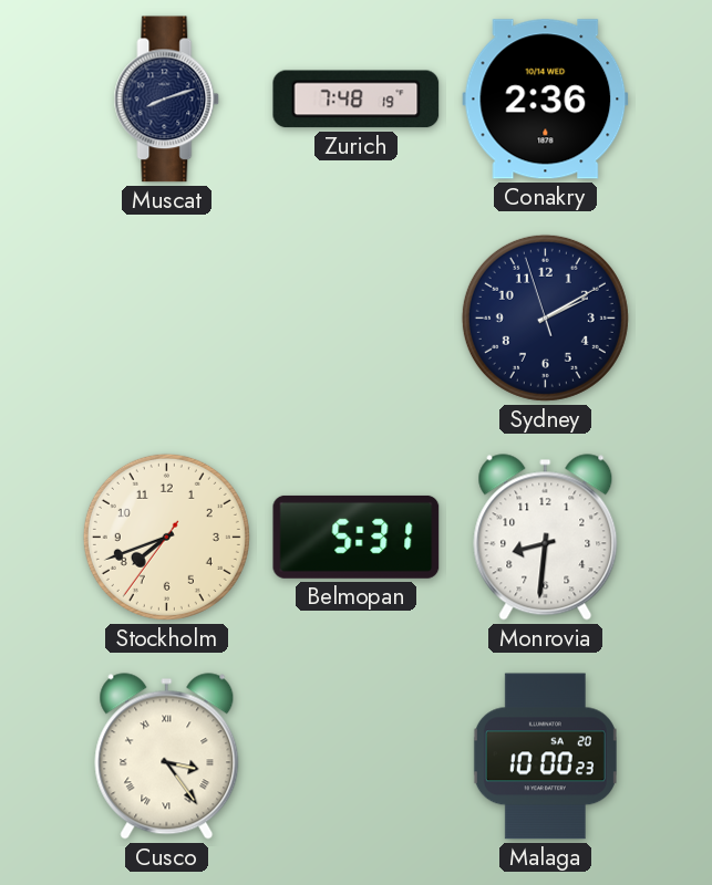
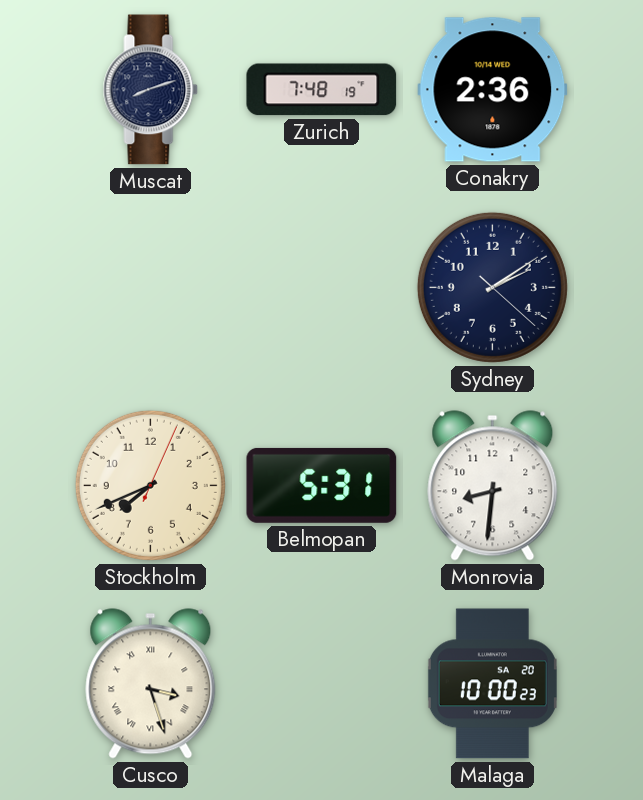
Sydney: 2:09:57 -> 2:09:22
Stockholm: 7:41:36 -> 7:41:04
Cusco: 3:24 -> 3:27
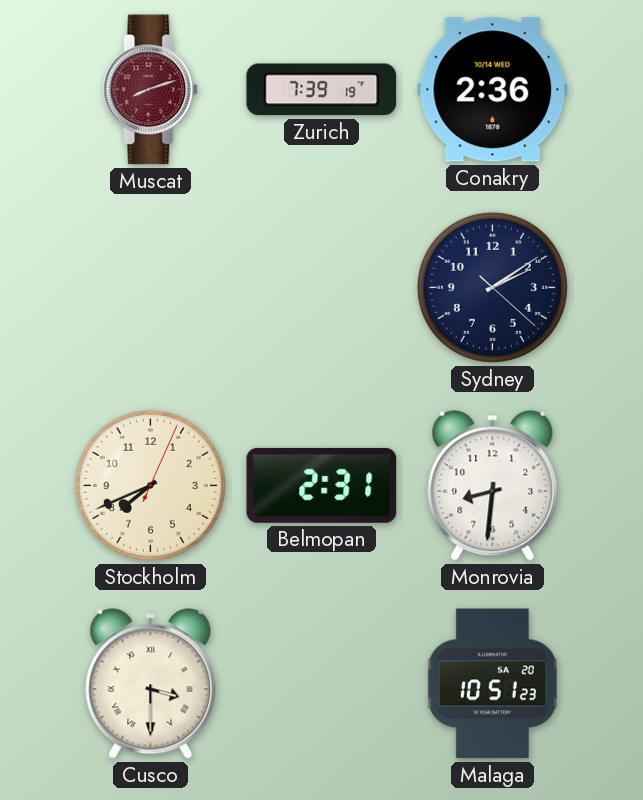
Muscat dial: navy -> burgundy
Zurich: 7:48 -> 7:39
Belmopan: 5:31 -> 2:31
Cusco: 3:27 -> 3:30
Malaga: 10:00 -> 10:51
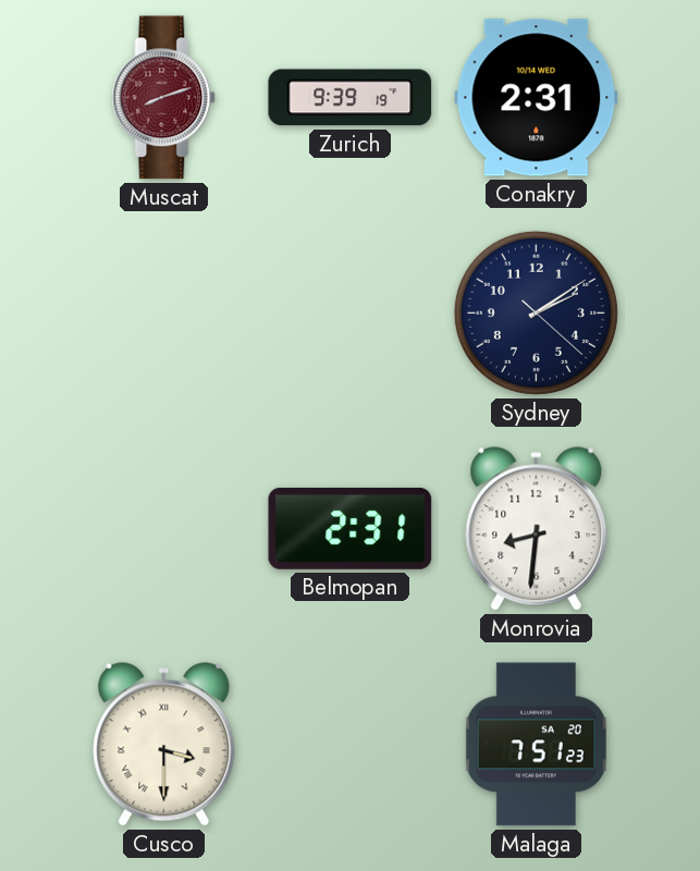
Zurich: 7:39 -> 9:39
Conakry: 2:36 -> 2:31
Stockholm: 7:41 -> none
Malaga: 10:51 -> 7:51
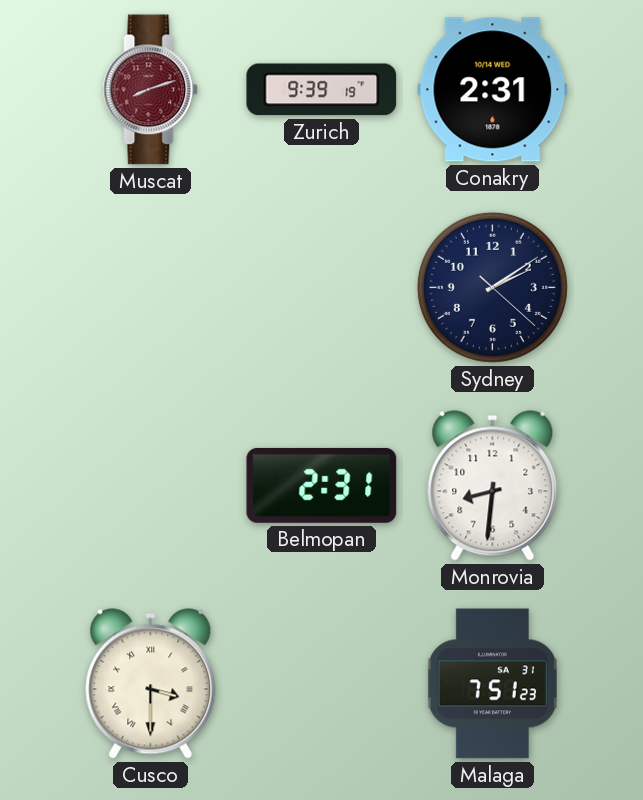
Malaga date: SA 20 -> SA 31
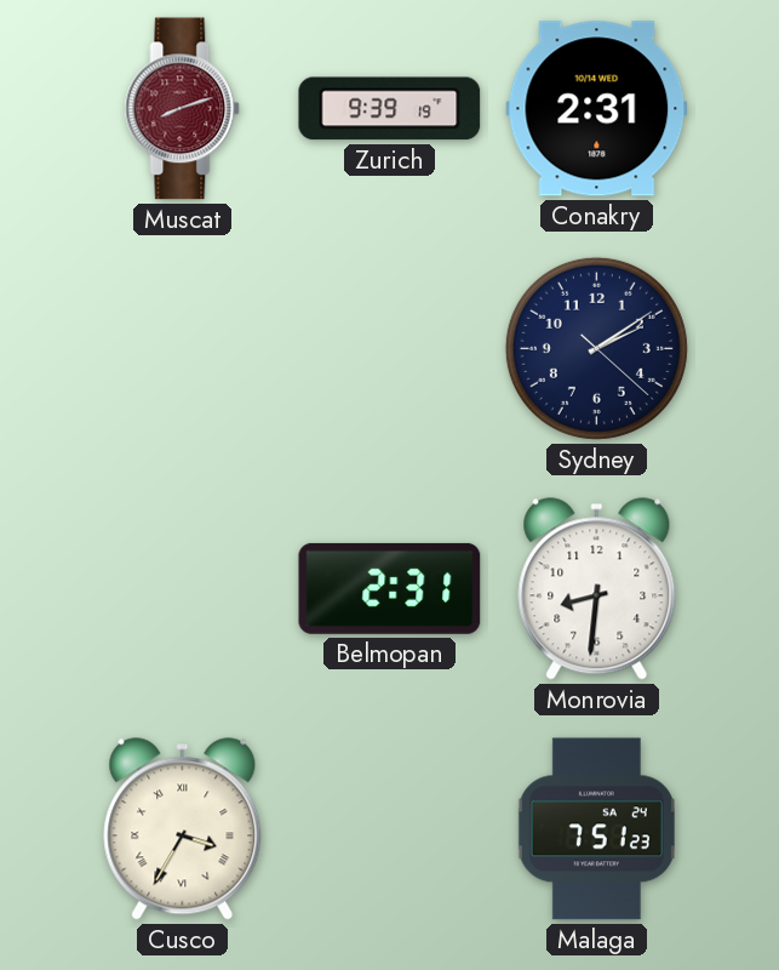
Cusco: 3:30 -> 3:35
Malaga date: SA 31 -> SA 24
